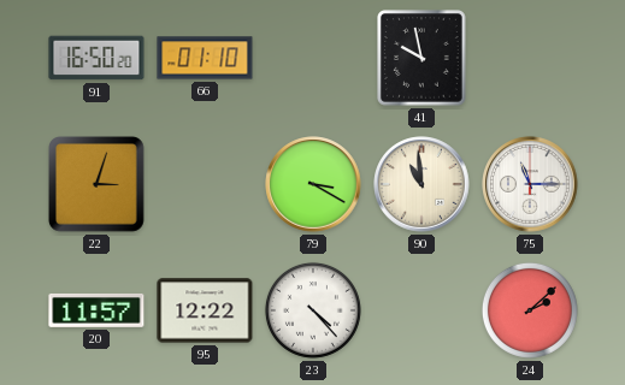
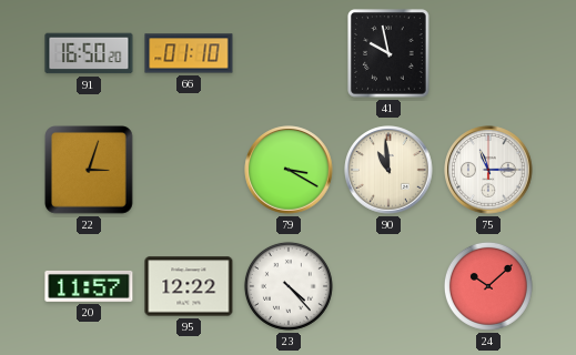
24: 2:08 -> 10:08
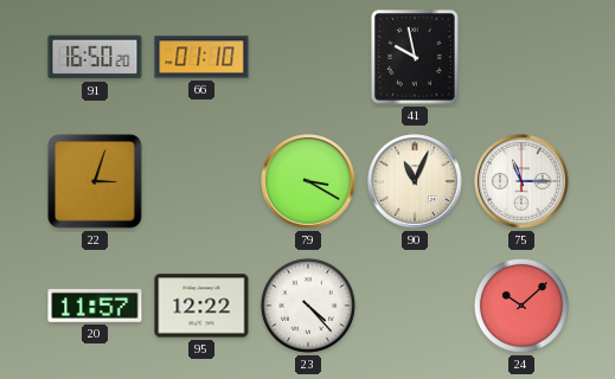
90: 10:59 -> 11:04
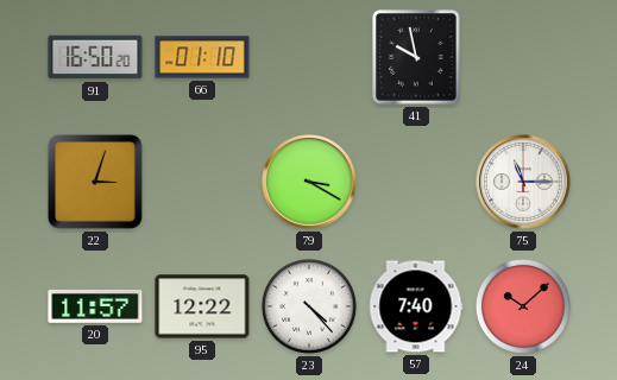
90: 11:04 -> none
57: none -> 7:40
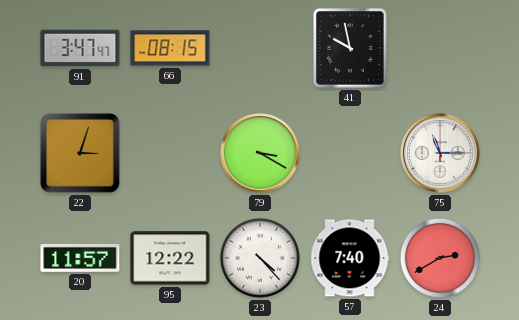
91: 16:50 -> 3:47
66: 01:10 -> 08:15
24: 10:08 -> 2:40
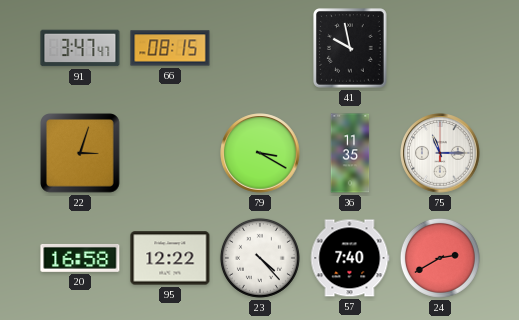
36: none -> 11:35
20: 11:57 -> 16:58
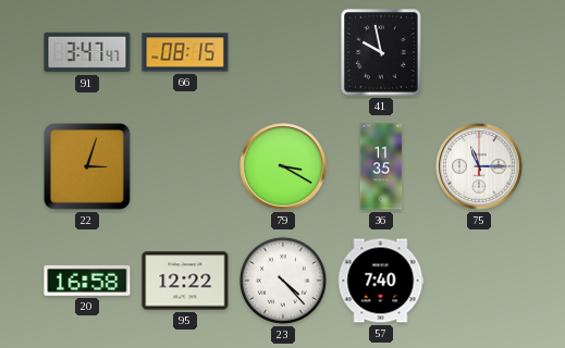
24: 2:40 -> none
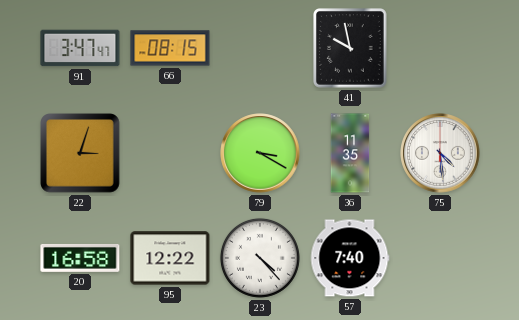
75: 11:15 -> 4:29
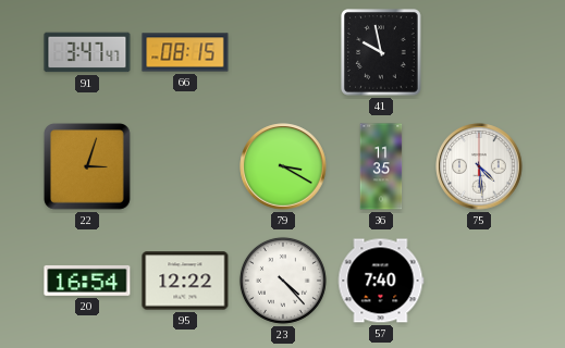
20: 16:58 -> 16:54
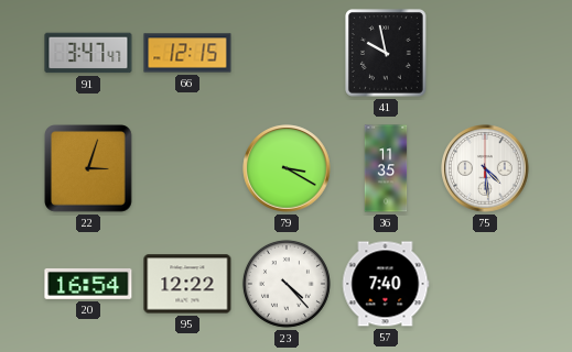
66: 08:15 -> 12:15
